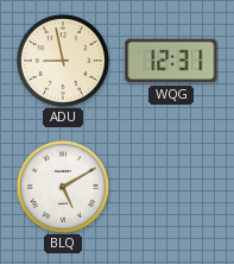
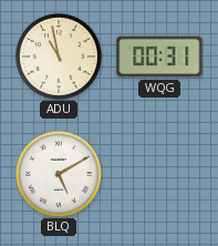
ADU: 8:58 -> 10:58
WQG: 12:31 -> 00:31
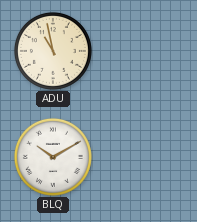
WQG: 00:31 -> none
BLQ: 5:10 -> 10:10
